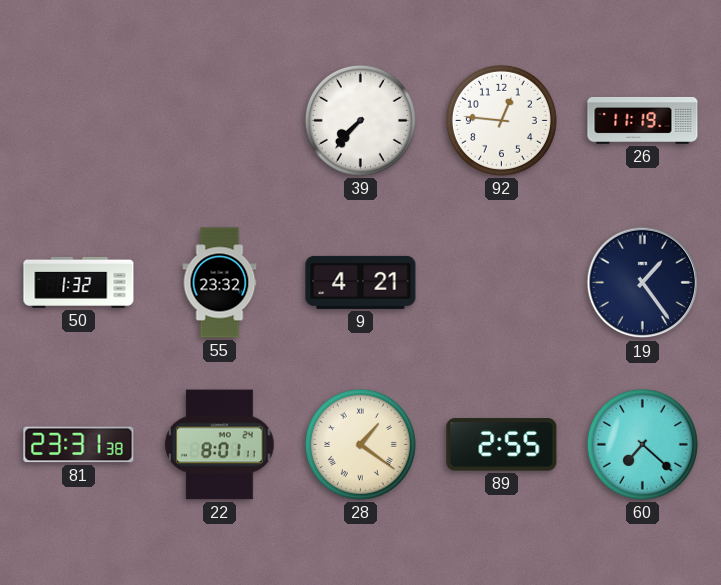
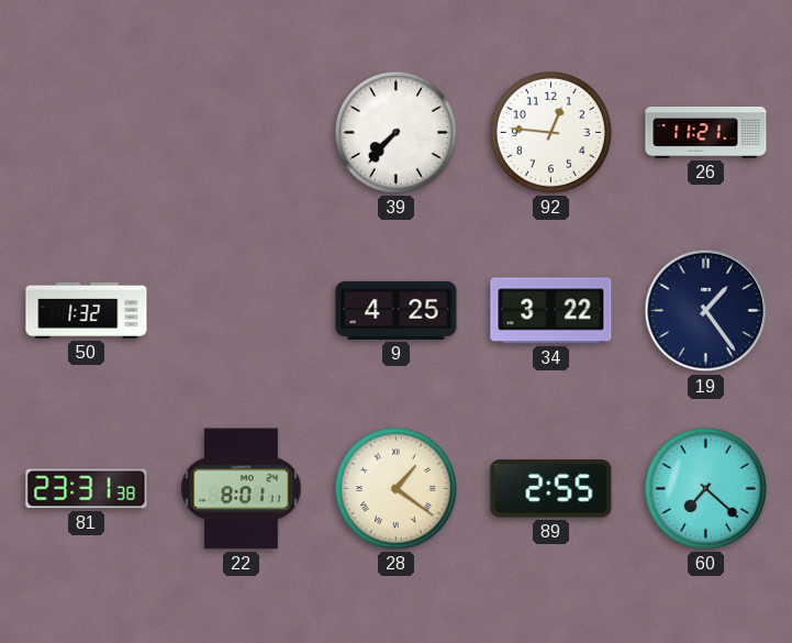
26: 11:19 -> 11:21
55: 23:32 -> none
9: 4:21 -> 4:25
34: none -> 3:22
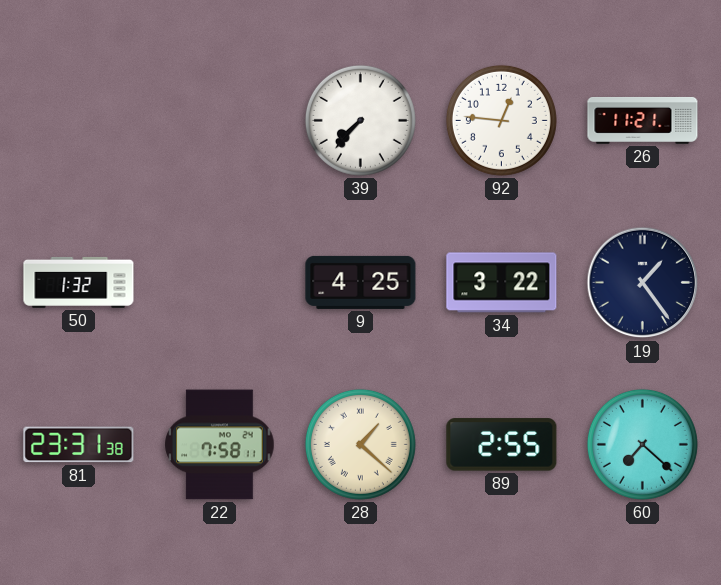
22: 8:01 -> 7:58
28: 1:21 -> 1:22
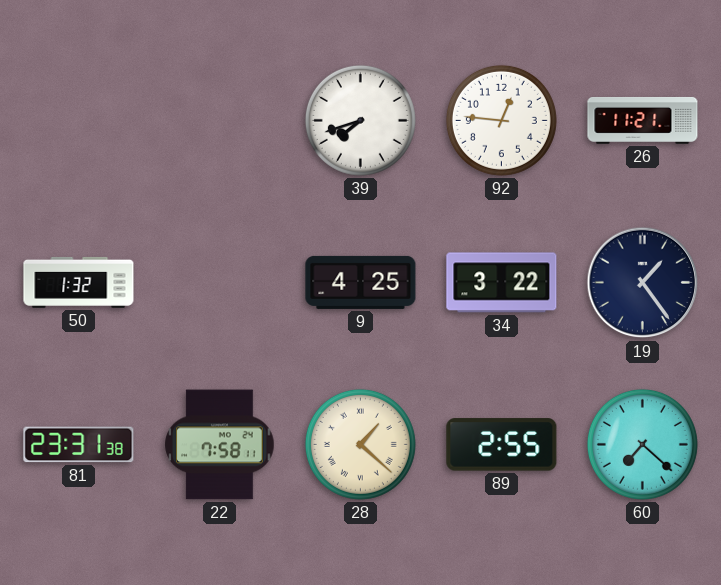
39: 7:37 -> 7:42
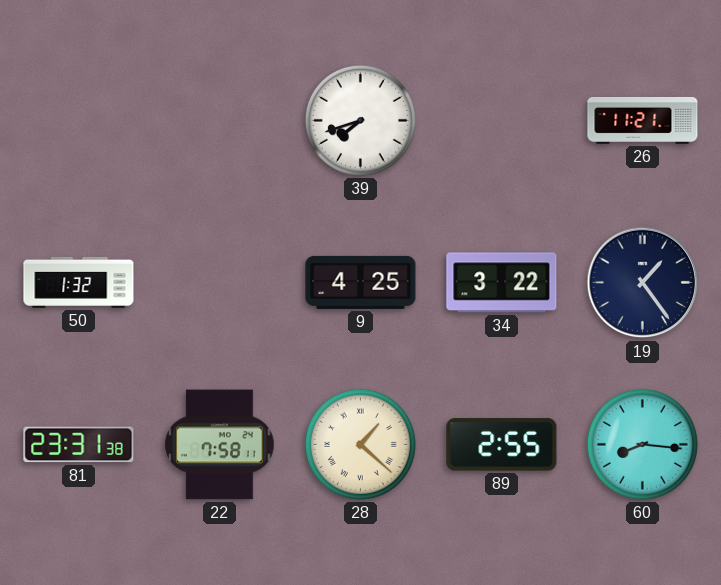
92: 12:46 -> none
60: 7:22 -> 8:16
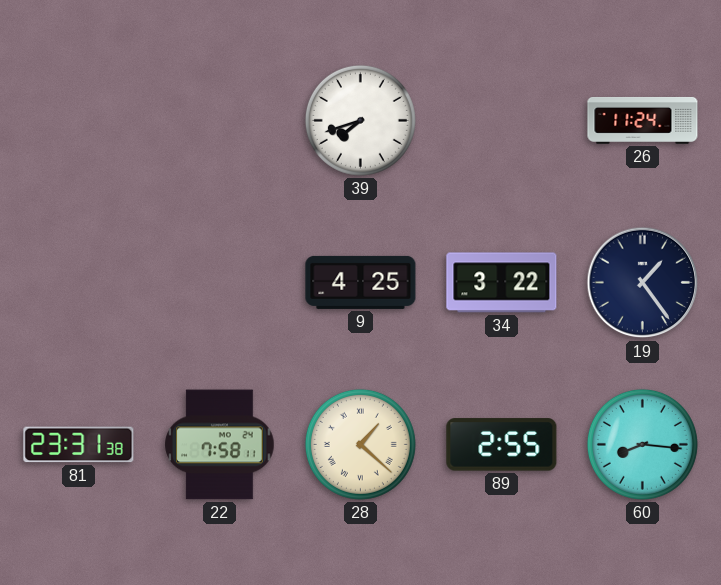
26: 11:21 -> 11:24
50: 1:32 -> none
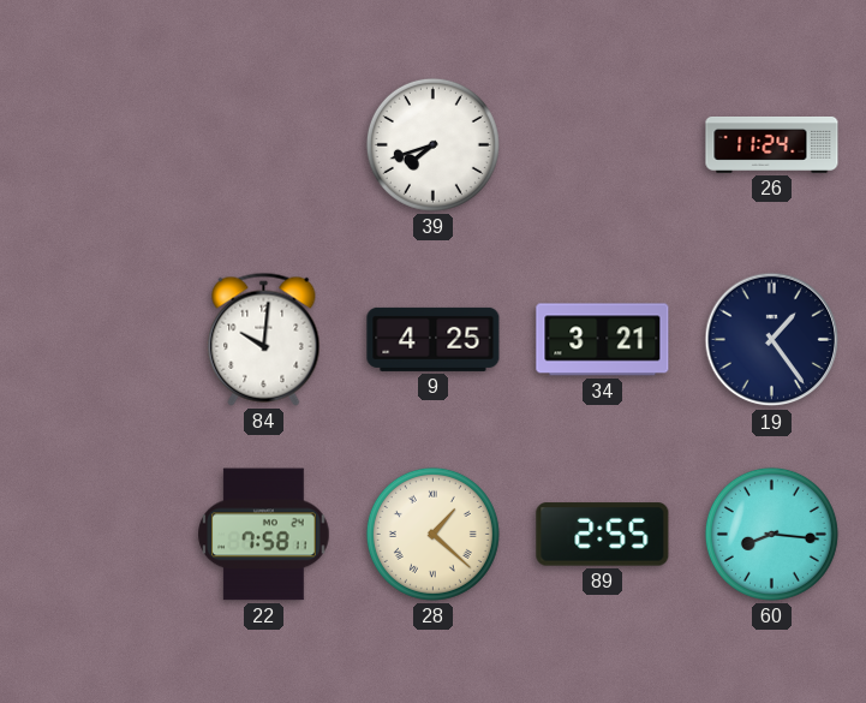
84: none -> 10:01
34: 3:22 -> 3:21
81: 23:31 -> none
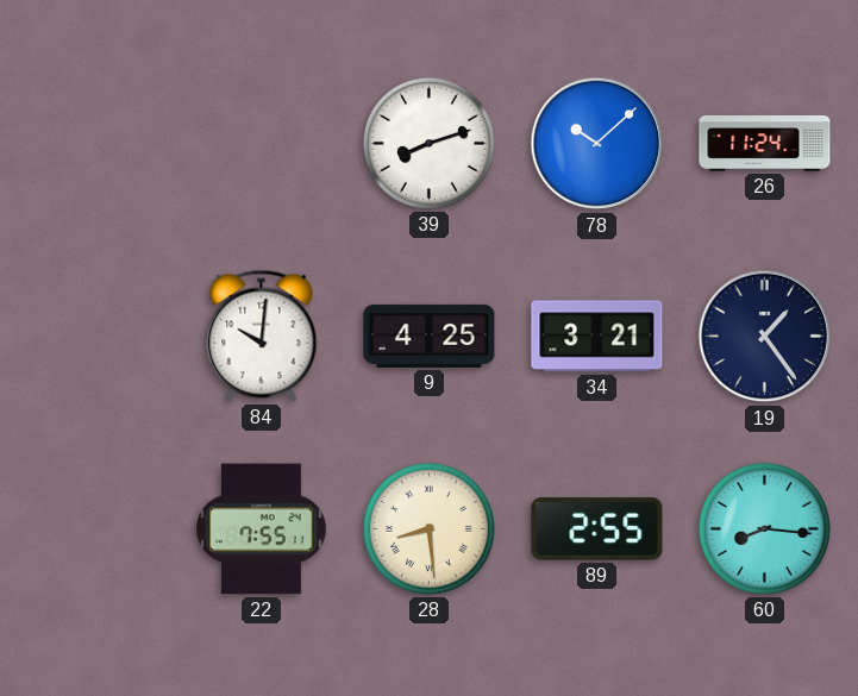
39: 7:42 -> 8:12
78: none -> 10:08
22: 7:58 -> 7:55
28: 1:22 -> 8:29
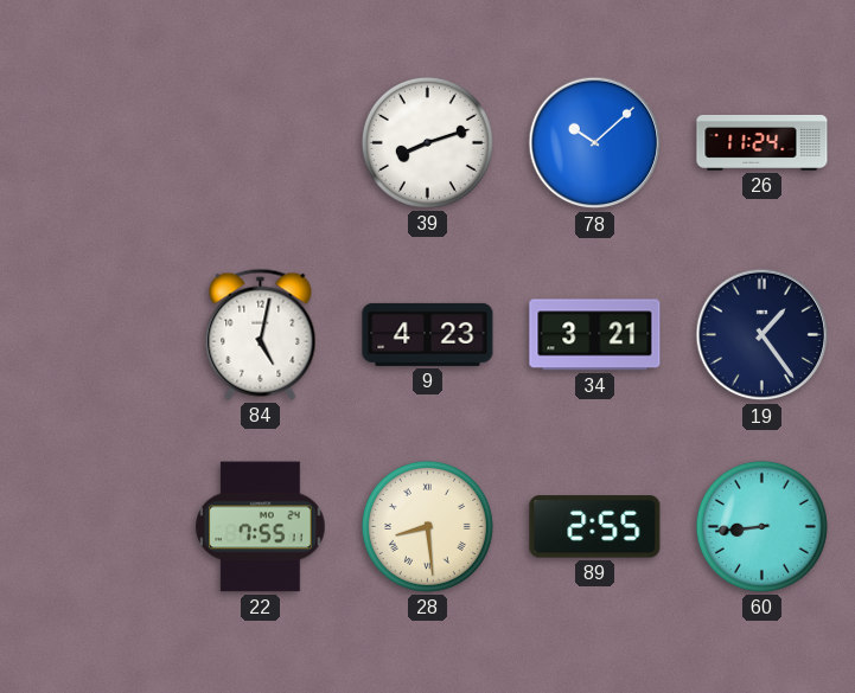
84: 10:01 -> 5:02
9: 4:25 -> 4:23
60: 8:16 -> 8:44
